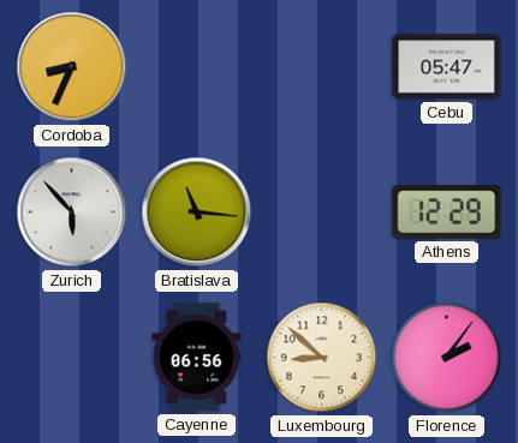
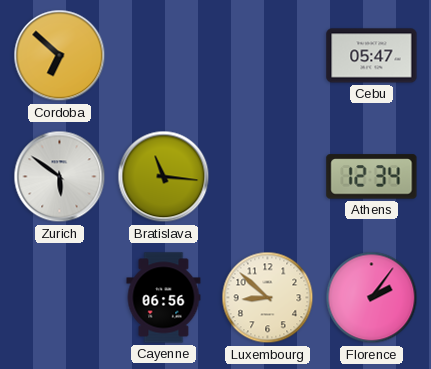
Cordoba: 8:34 -> 6:52
Zurich: 5:53 -> 5:51
Athens: 12:29 -> 12:34
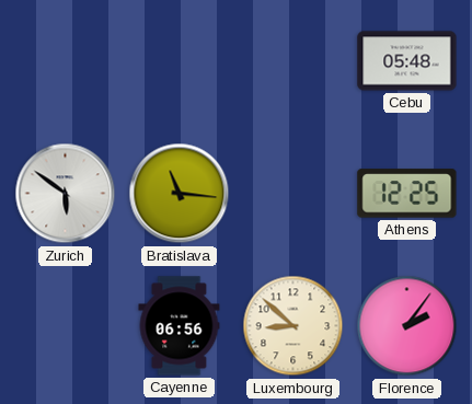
Cordoba: 6:52 -> none
Cebu: 05:47 -> 05:48
Athens: 12:34 -> 12:25
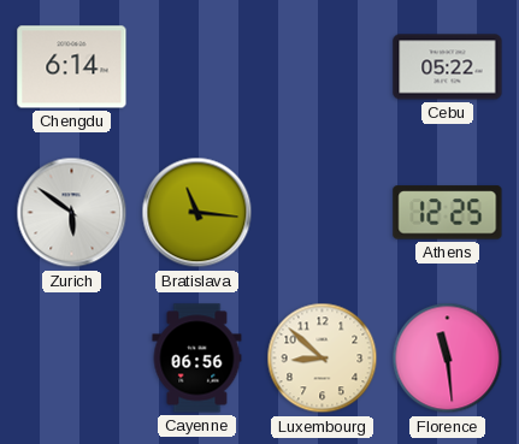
Chengdu: none -> 6:14
Cebu: 05:48 -> 05:22
Florence: 2:06 -> 11:29
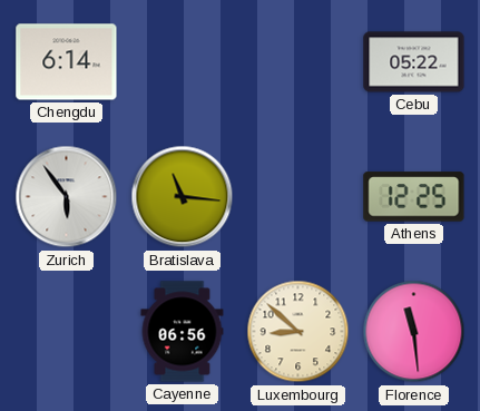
Zurich: 5:51 -> 5:54
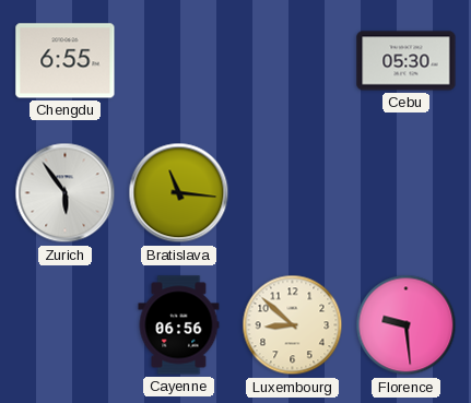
Chengdu: 6:14 -> 6:55
Cebu: 05:22 -> 05:30
Athens: 12:25 -> none
Florence: 11:29 -> 9:29
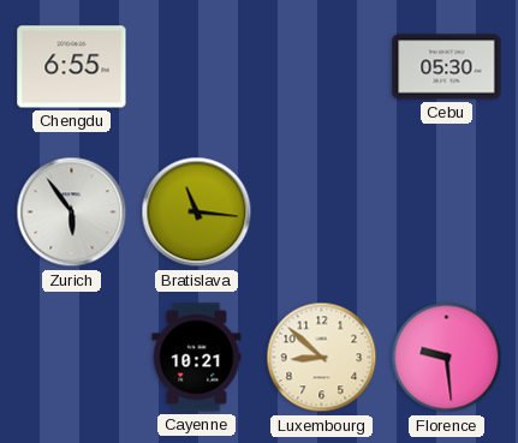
Cayenne: 06:56 -> 10:21
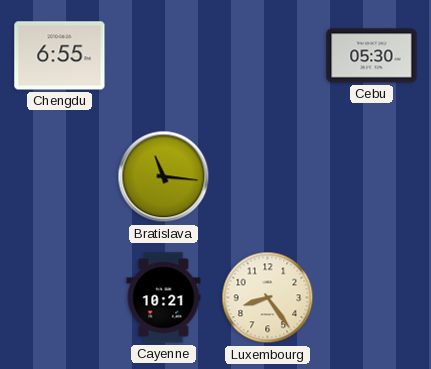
Zurich: 5:54 -> none
Luxembourg: 8:52 -> 8:24
Florence: 9:29 -> none
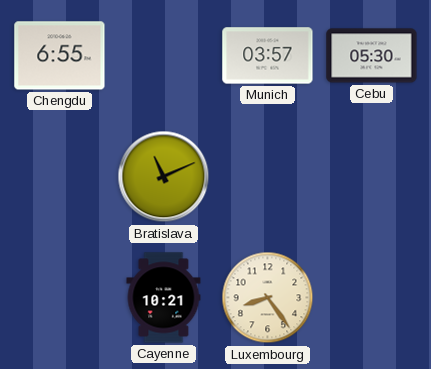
Munich: none -> 03:57
Bratislava: 11:16 -> 11:11
